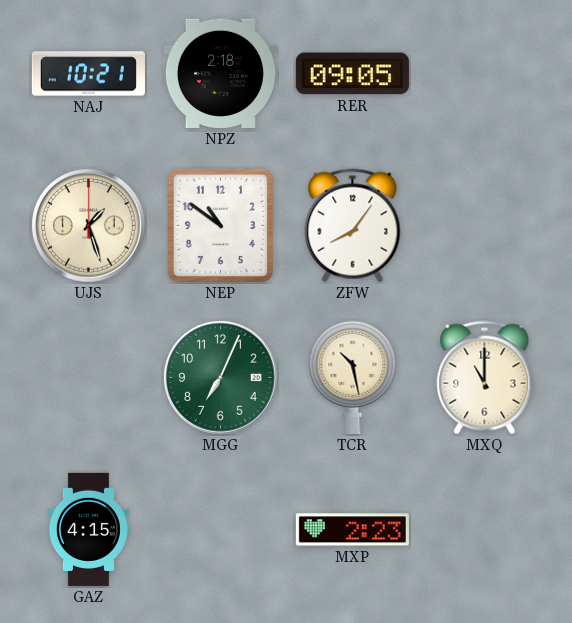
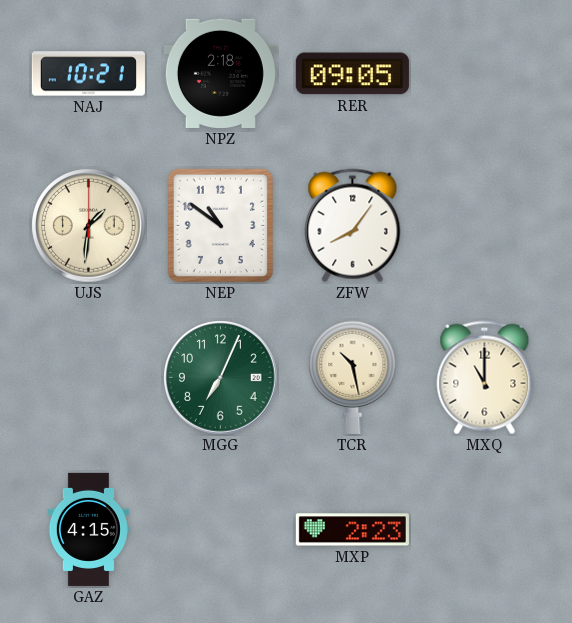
UJS: 1:27 -> 1:31
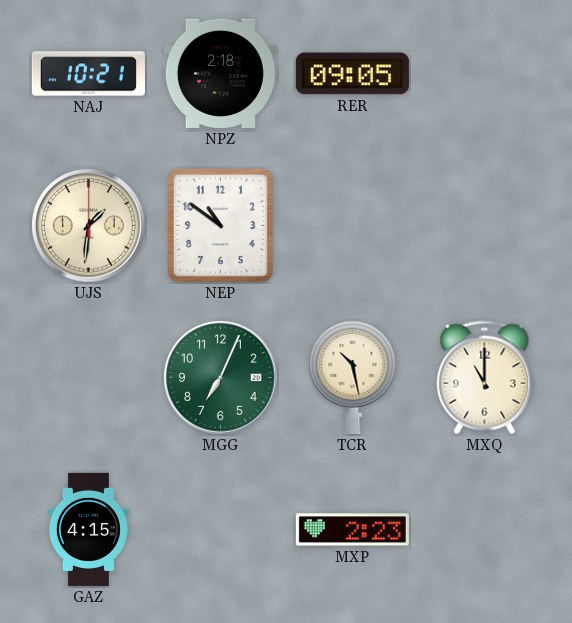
ZFW: 8:06 -> none
